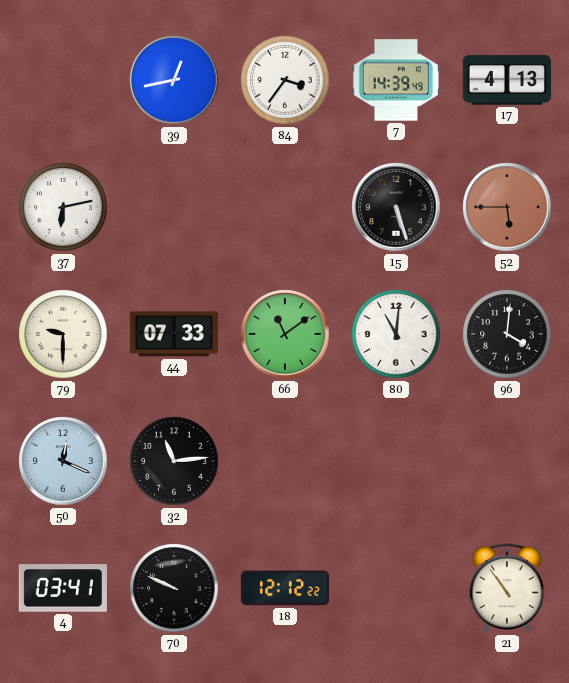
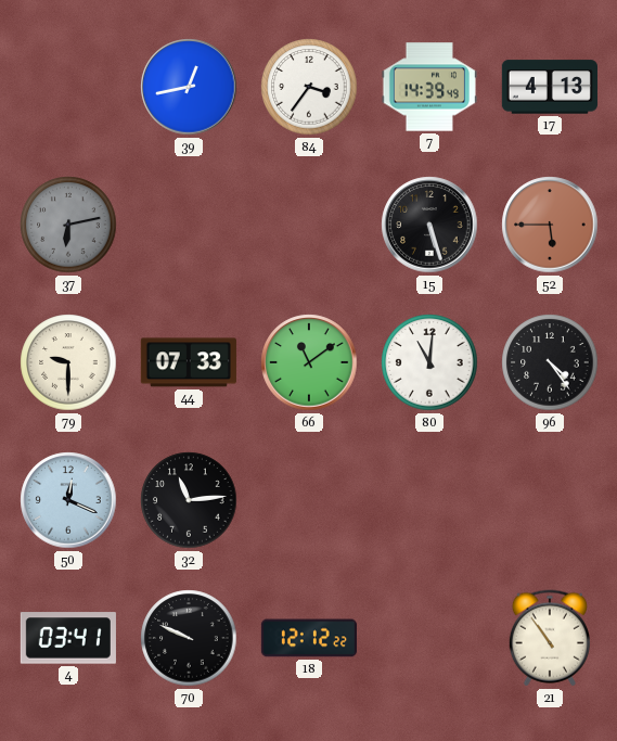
37 dial: white -> grey
96: 4:01 -> 4:24
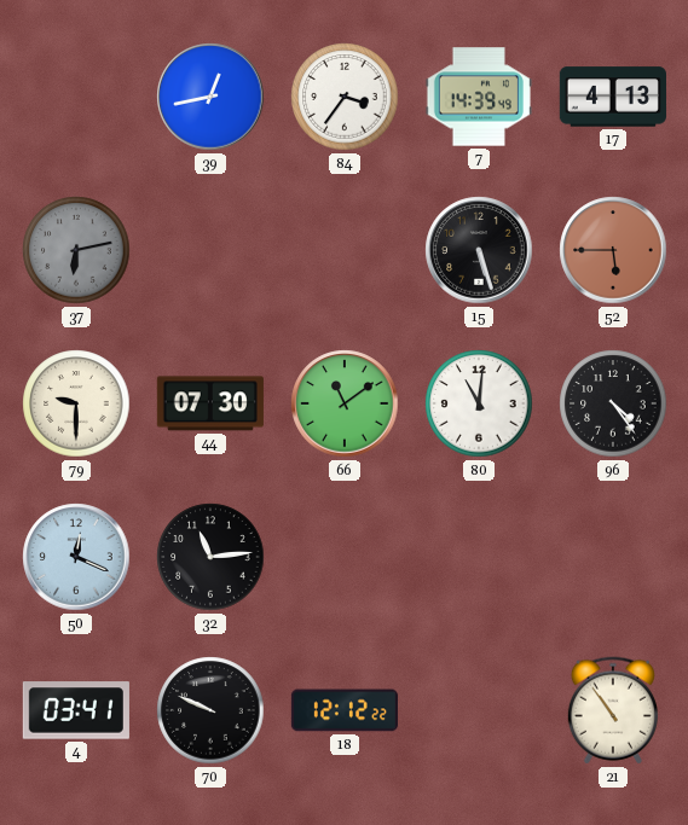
44: 07:33 -> 07:30
